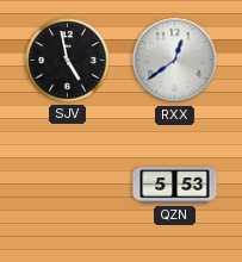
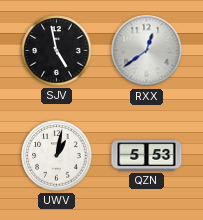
UWV: none -> 1:02
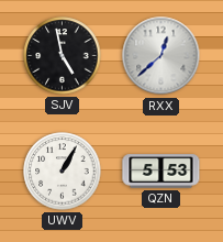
RXX: 12:39 -> 12:38
UWV: 1:02 -> 1:05
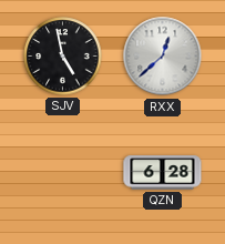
UWV: 1:05 -> none
QZN: 5:53 -> 6:28
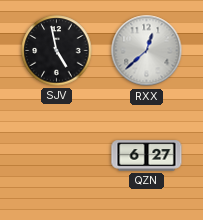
QZN: 6:28 -> 6:27
